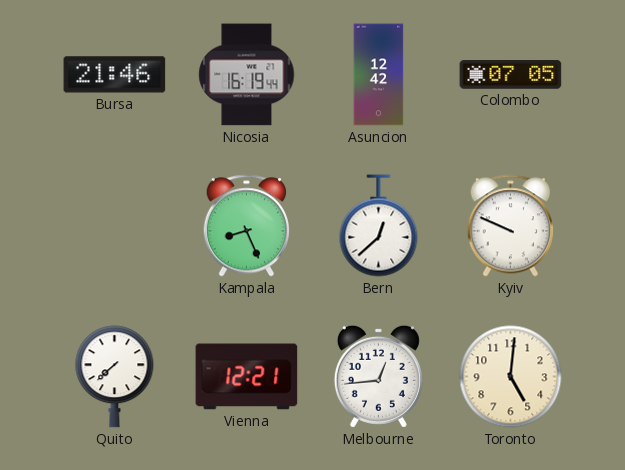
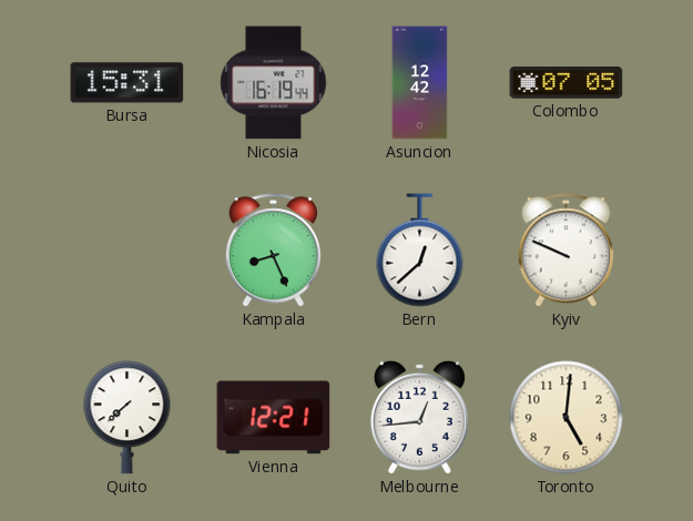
Bursa: 21:46 -> 15:31
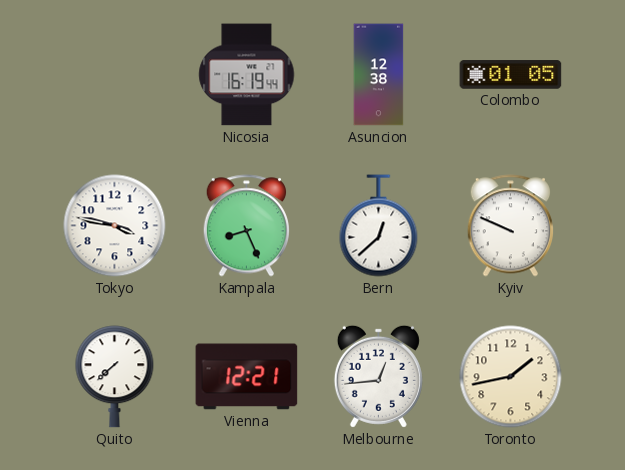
Bursa: 15:31 -> none
Asuncion: 12:42 -> 12:38
Colombo: 07:05 -> 01:05
Tokyo: none -> 3:47
Toronto: 5:01 -> 1:43
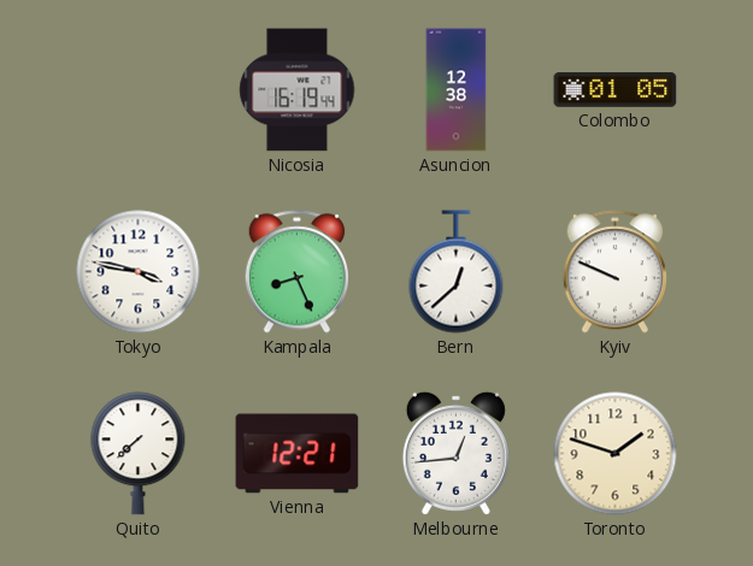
Toronto: 1:43 -> 1:48
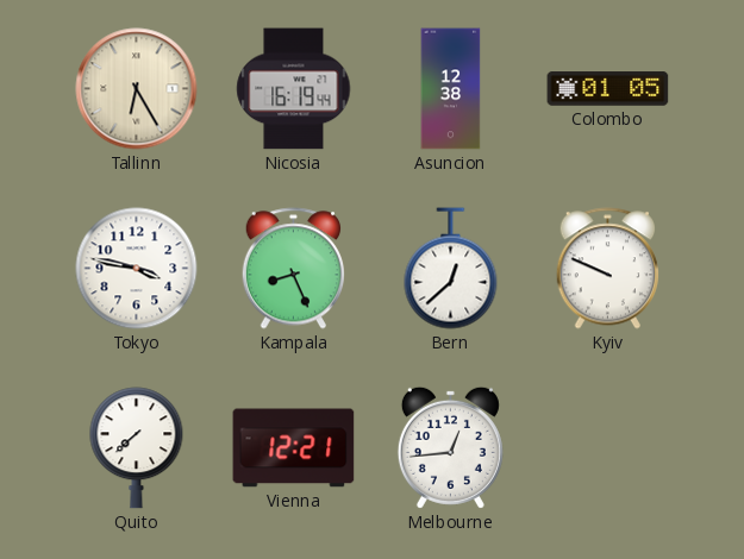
Tallinn: none -> 6:25
Toronto: 1:48 -> none
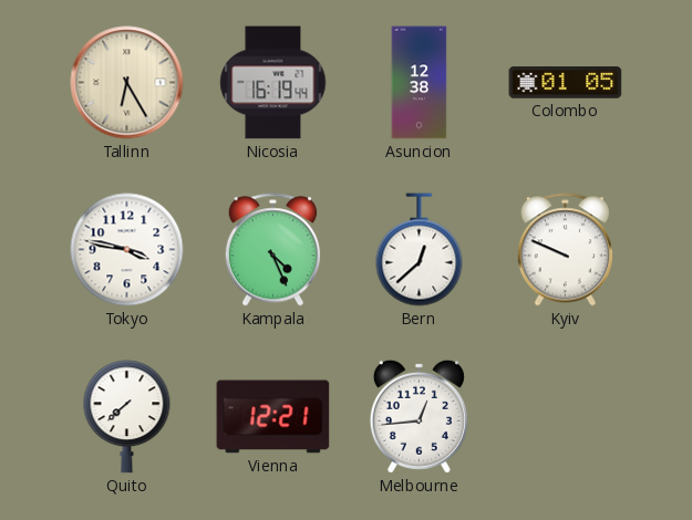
Kampala: 8:26 -> 4:26
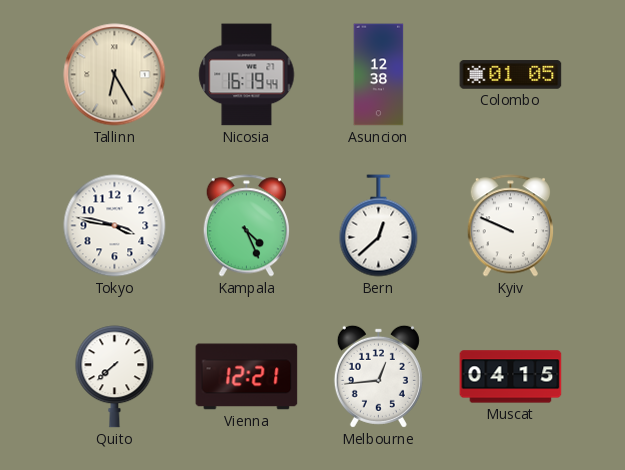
Muscat: none -> 04:15
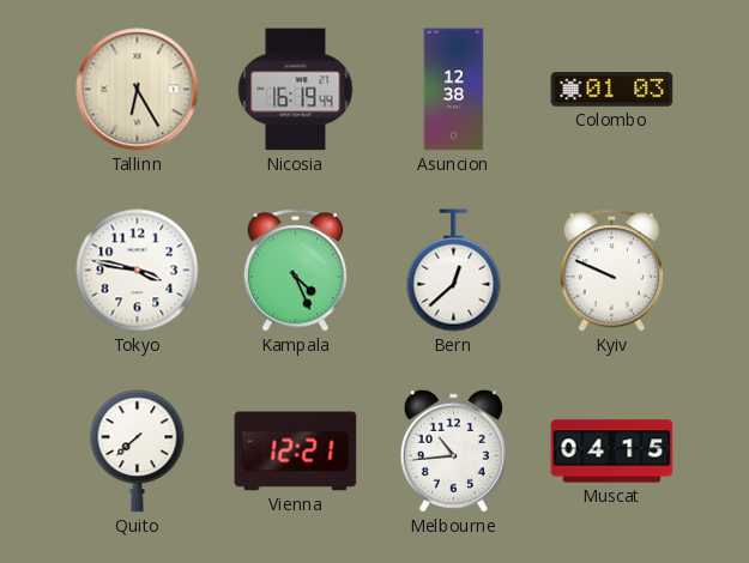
Colombo: 01:05 -> 01:03
Melbourne: 12:44 -> 10:44
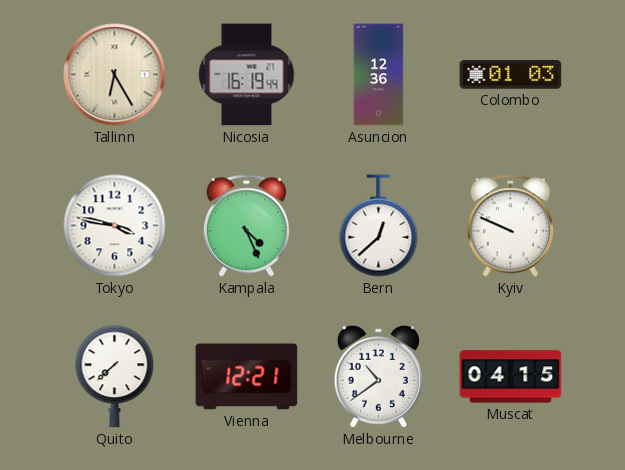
Asuncion: 12:38 -> 12:36
Melbourne: 10:44 -> 10:39
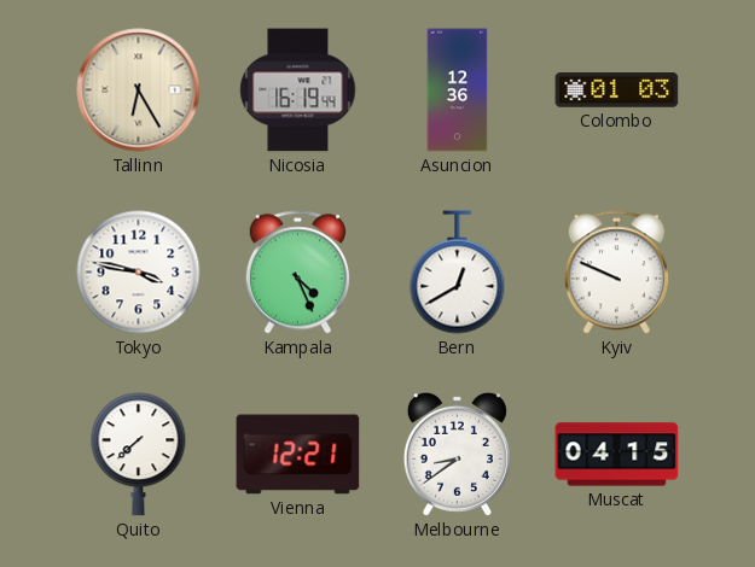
Bern: 12:38 -> 12:40
Melbourne: 10:39 -> 8:39
